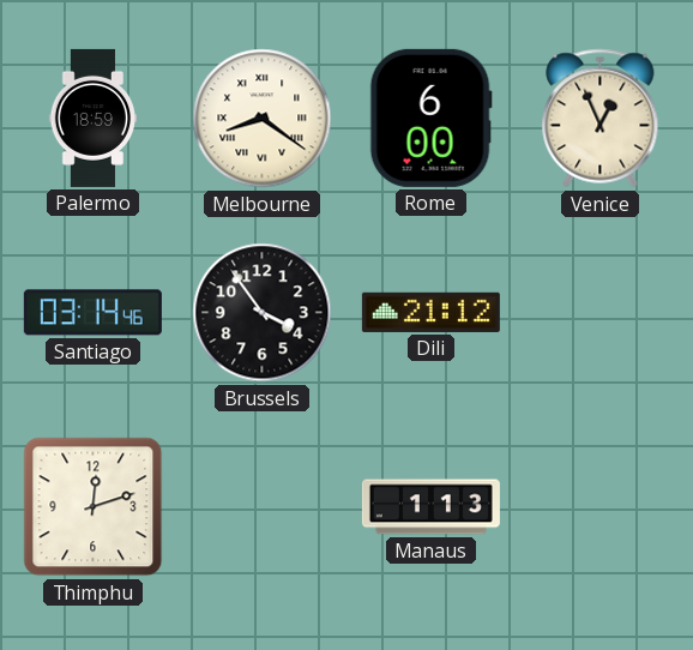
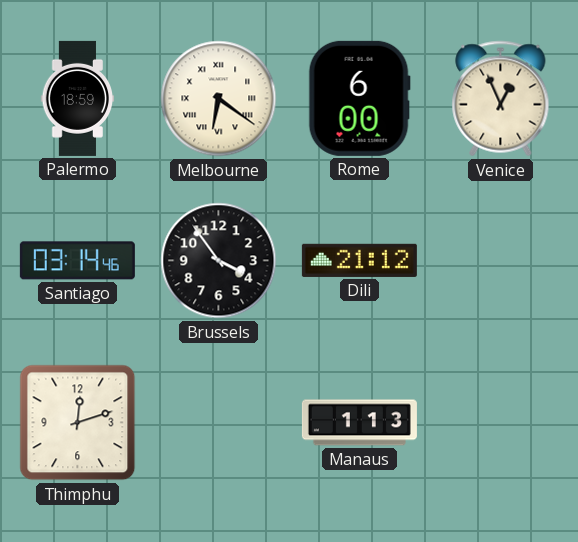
Melbourne: 8:21 -> 6:21
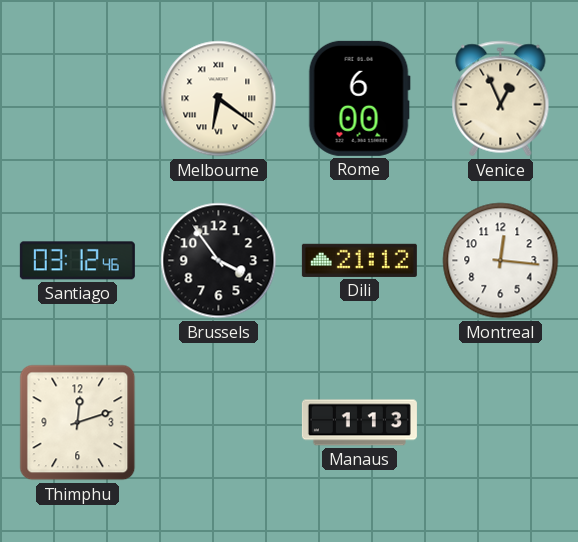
Palermo: 18:59 -> none
Santiago: 03:14 -> 03:12
Montreal: none -> 12:16
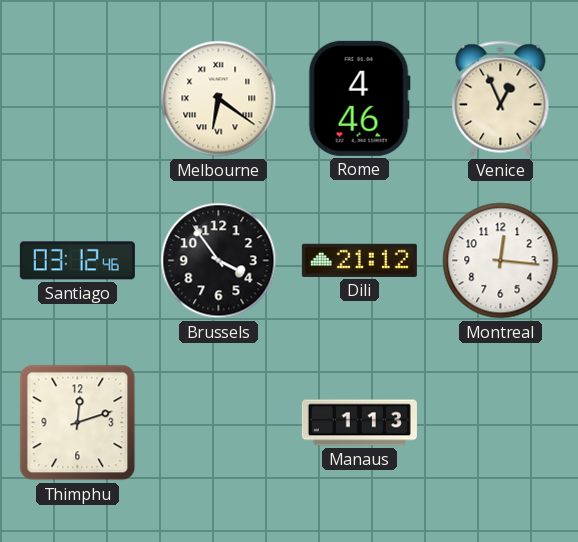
Rome: 6:00 -> 4:46
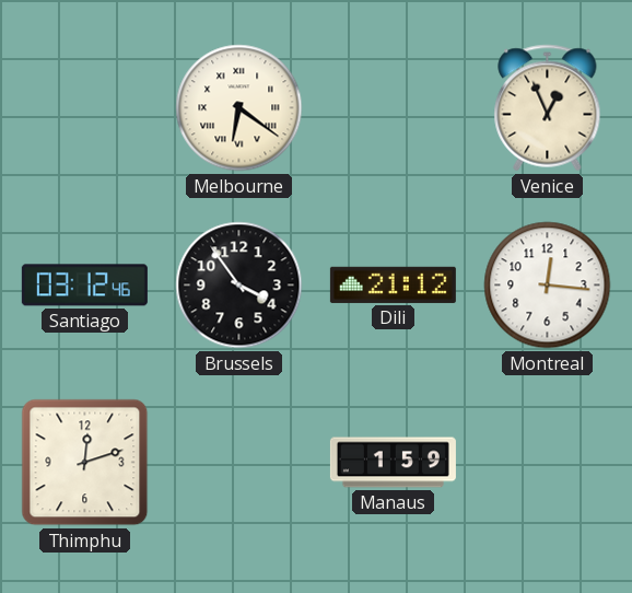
Rome: 4:46 -> none
Manaus: 1:13 -> 1:59
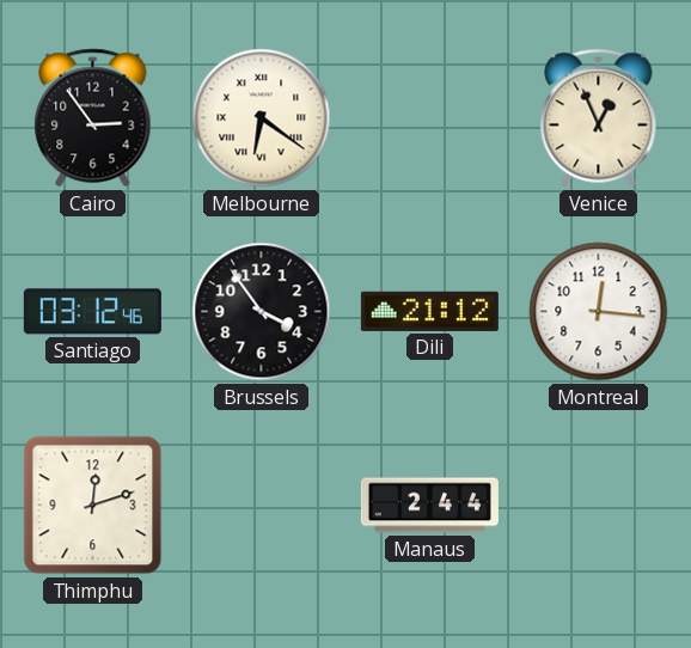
Cairo: none -> 2:54
Manaus: 1:59 -> 2:44
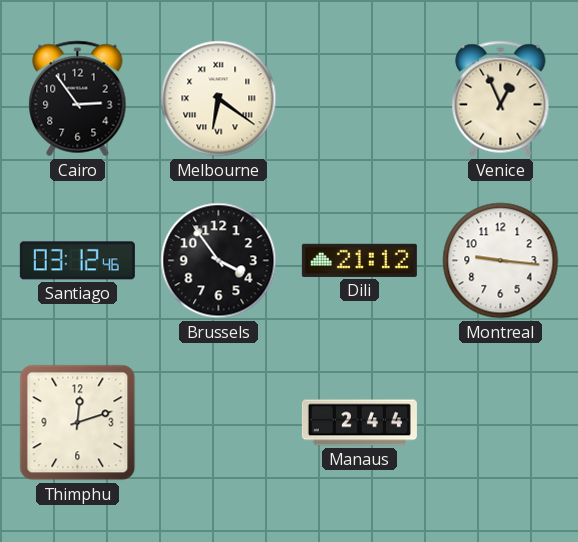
Montreal: 12:16 -> 9:16
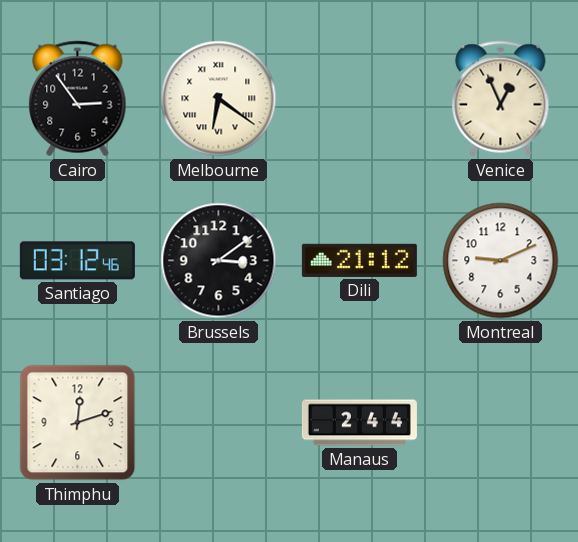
Brussels: 3:54 -> 3:09
Montreal: 9:16 -> 9:11
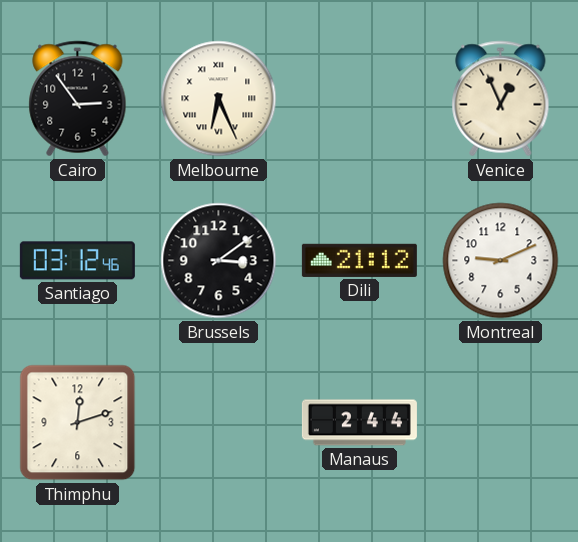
Melbourne: 6:21 -> 6:26
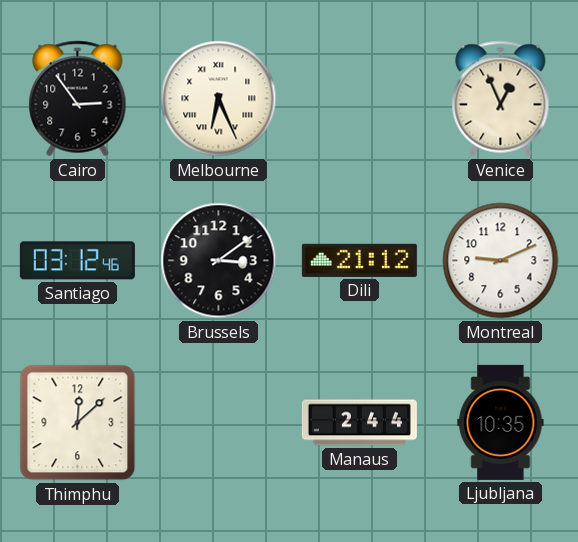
Thimphu: 12:12 -> 12:08
Ljubljana: none -> 10:35
